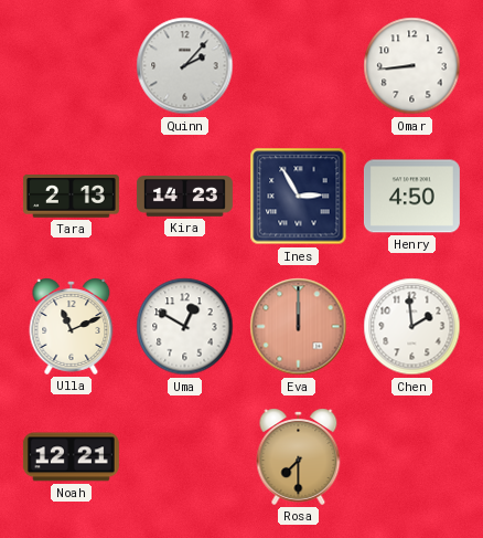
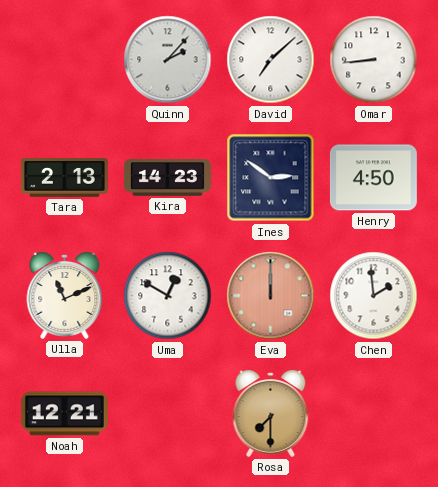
David: none -> 7:08
Ines: 2:55 -> 2:51
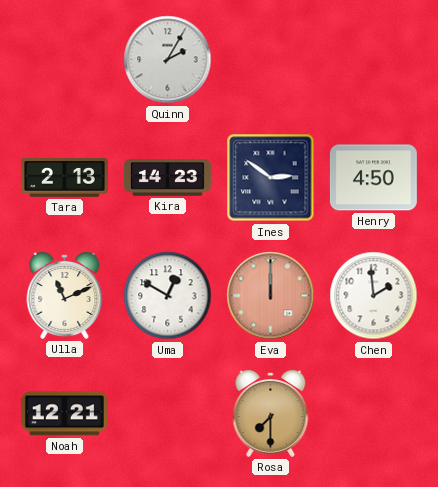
Quinn: 2:07 -> 2:05
David: 7:08 -> none
Omar: 8:44 -> none
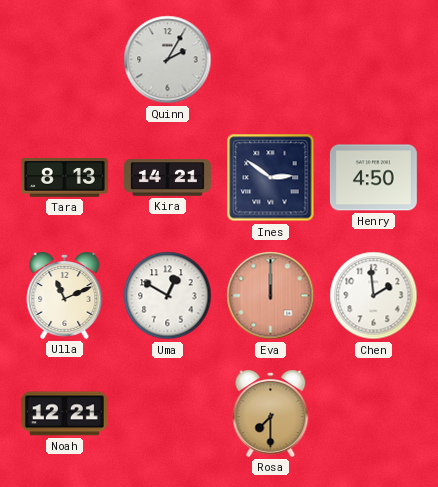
Tara: 2:13 -> 8:13
Kira: 14:23 -> 14:21
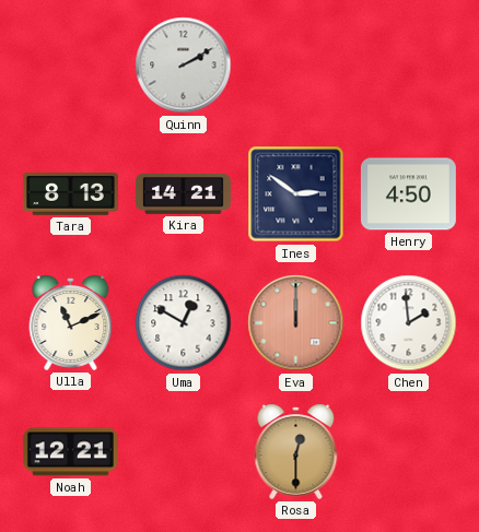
Quinn: 2:05 -> 2:10
Rosa: 7:30 -> 12:30
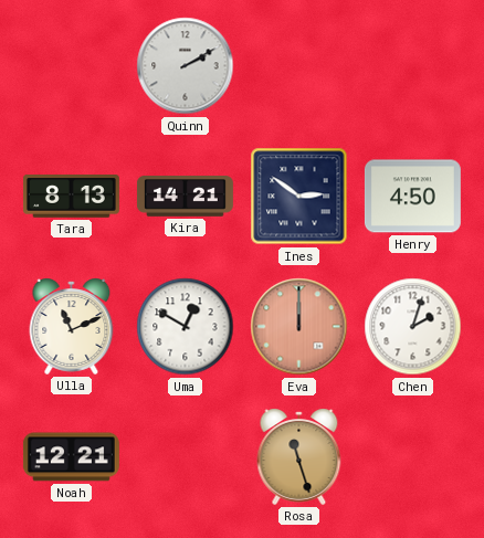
Chen: 1:59 -> 2:03
Rosa: 12:30 -> 11:27
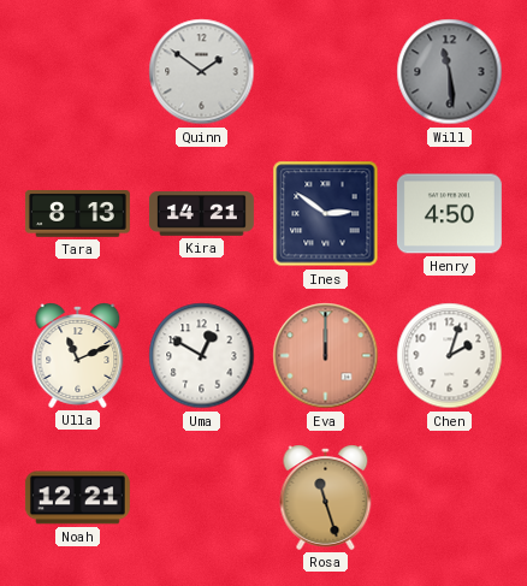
Quinn: 2:10 -> 1:51
Will: none -> 11:29
